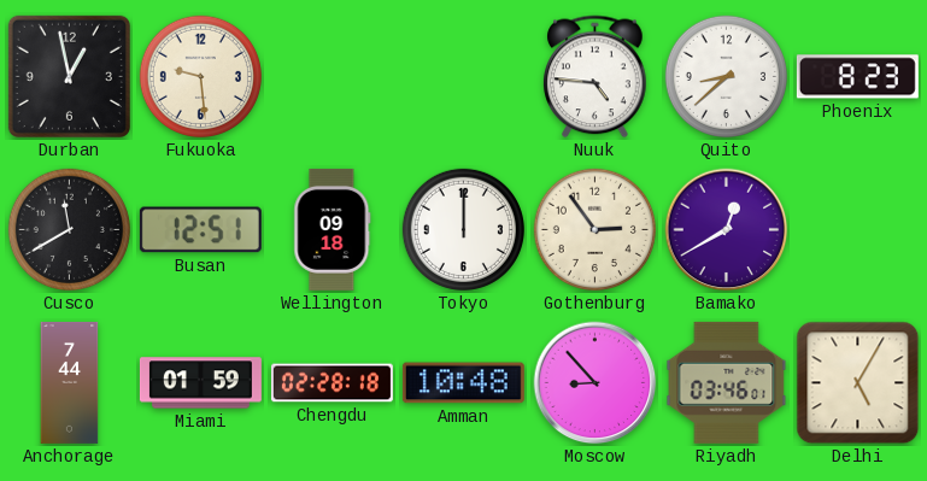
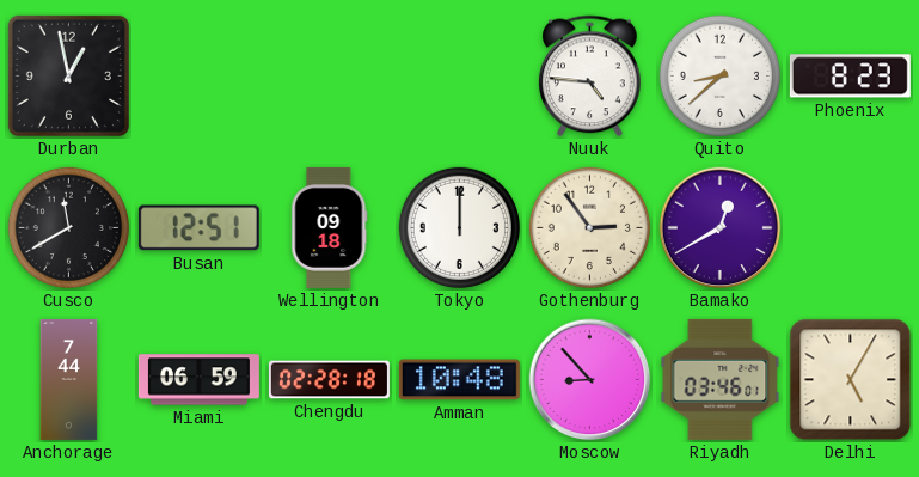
Fukuoka: 9:29 -> none
Miami: 01:59 -> 06:59
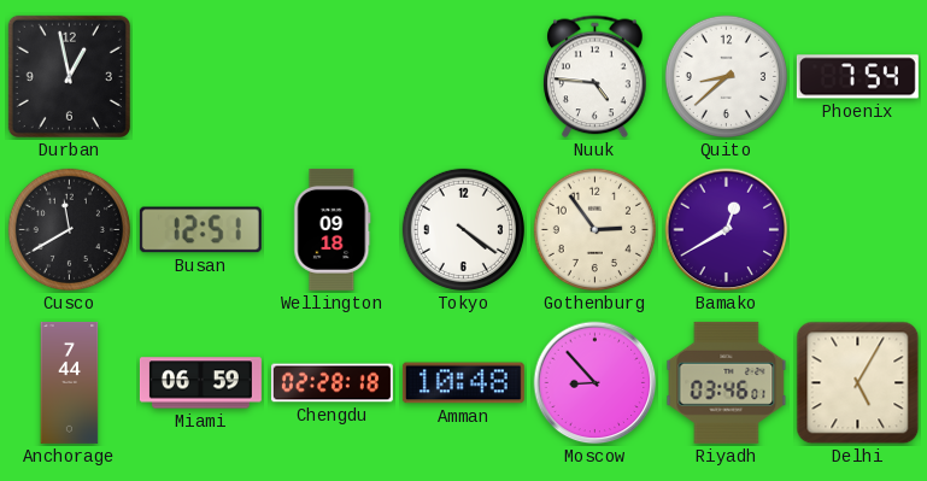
Phoenix: 8:23 -> 7:54
Tokyo: 12:00 -> 4:21
